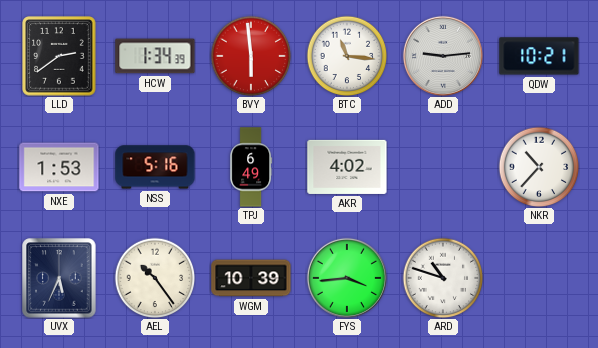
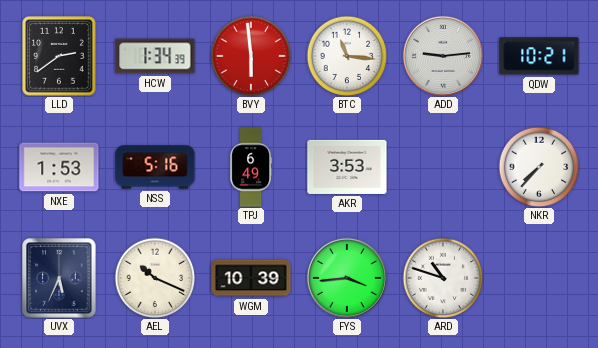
AKR: 4:02 -> 3:53
NKR: 10:37 -> 7:37
AEL: 10:24 -> 10:19
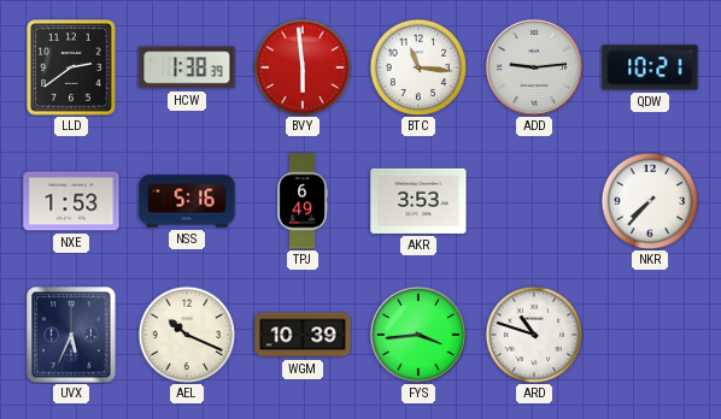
HCW: 1:34 -> 1:38
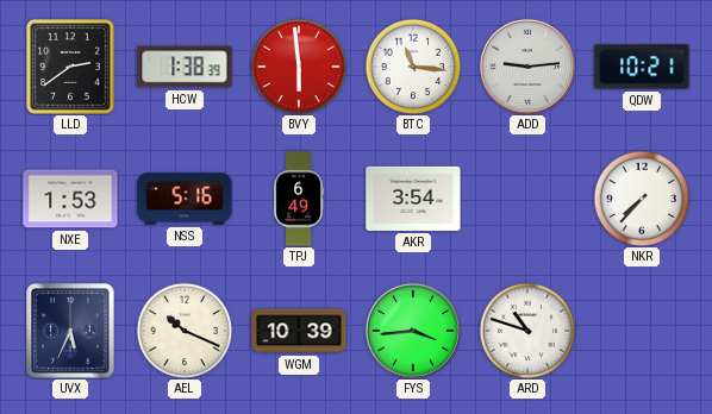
AKR: 3:53 -> 3:54
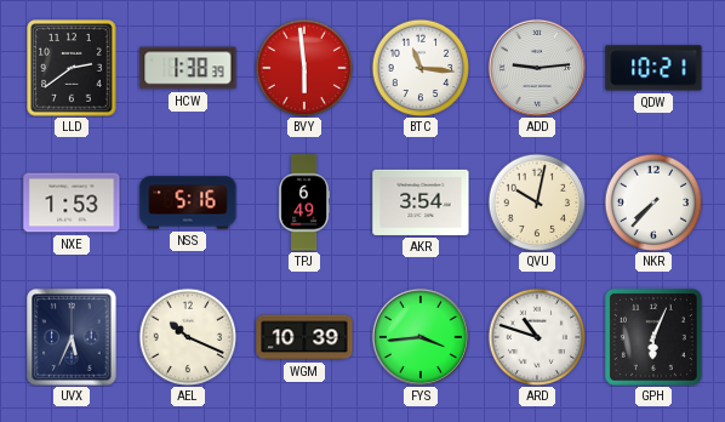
QVU: none -> 10:02
GPH: none -> 6:04
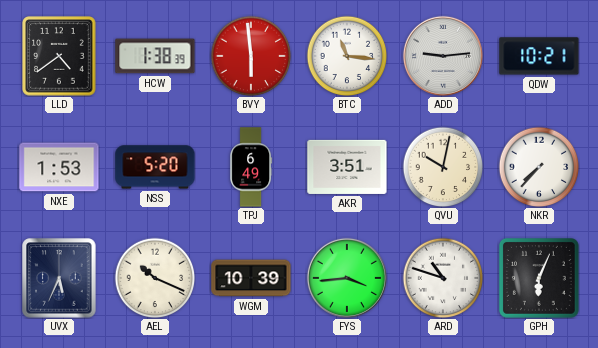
LLD: 2:39 -> 4:39
NSS: 5:16 -> 5:20
AKR: 3:54 -> 3:51
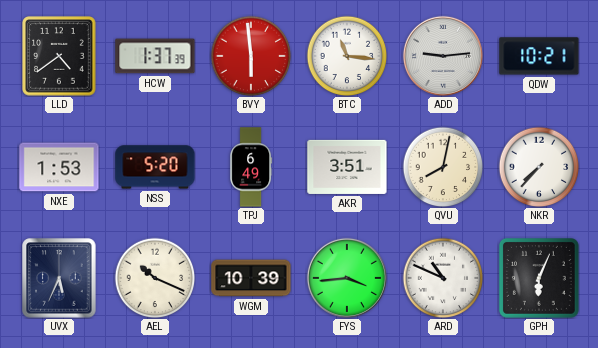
HCW: 1:38 -> 1:37
QVU: 10:02 -> 8:02
ARD: 10:48 -> 10:49
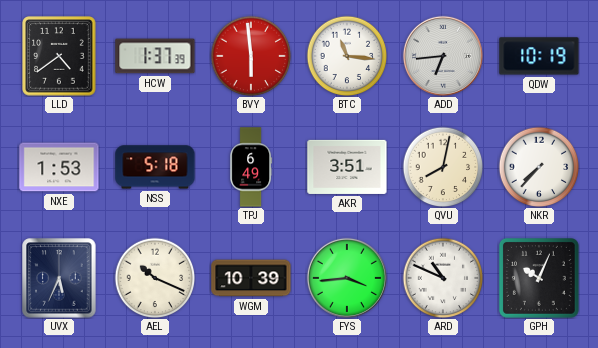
ADD: 9:14 -> 6:44
QDW: 10:21 -> 10:19
NSS: 5:20 -> 5:18
GPH: 6:04 -> 10:04
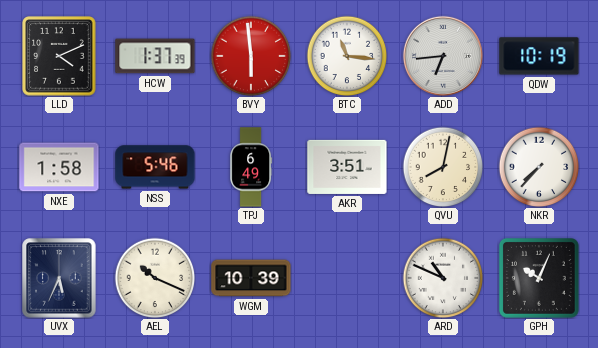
LLD: 4:39 -> 4:11
NXE: 1:53 -> 1:58
NSS: 5:18 -> 5:46
FYS: 3:44 -> none
